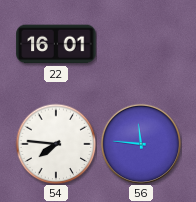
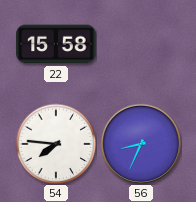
22: 16:01 -> 15:58
56: 11:46 -> 8:34
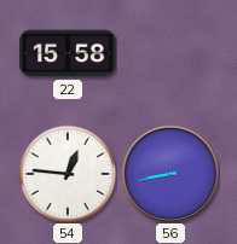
54: 7:46 -> 12:46
56: 8:34 -> 8:43
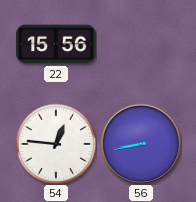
22: 15:58 -> 15:56
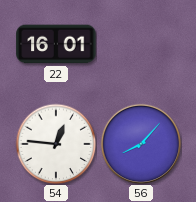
22: 15:56 -> 16:01
56: 8:43 -> 8:07
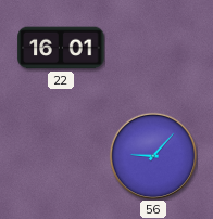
54: 12:46 -> none
56: 8:07 -> 9:07
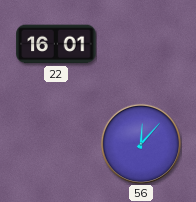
56: 9:07 -> 12:07
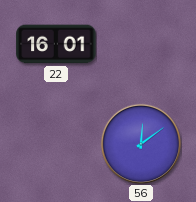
56: 12:07 -> 12:09
